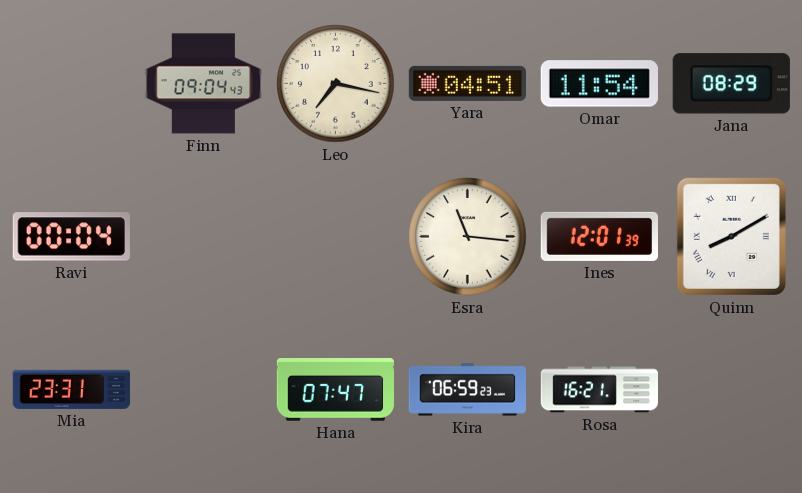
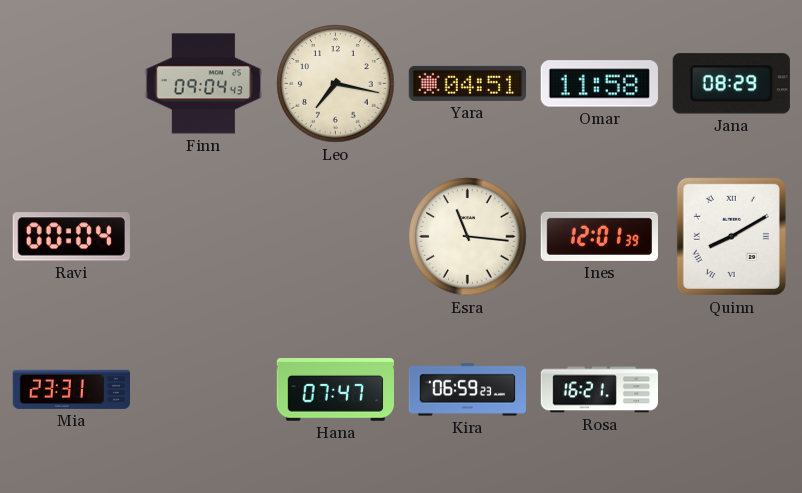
Omar: 11:54 -> 11:58
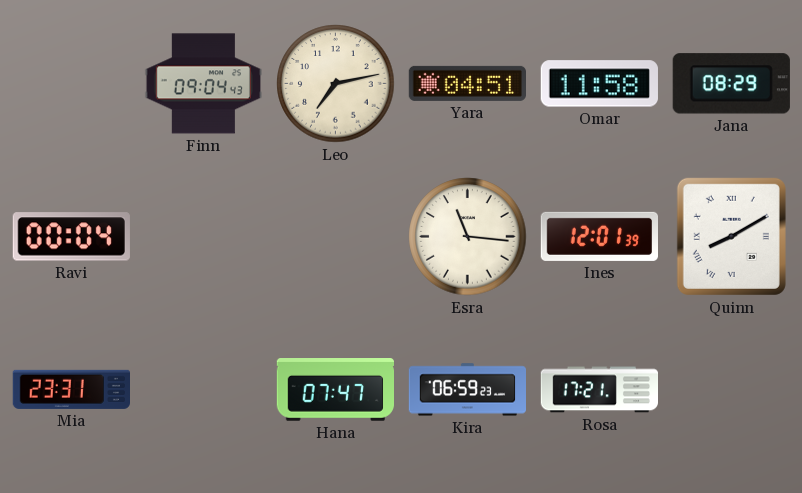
Leo: 7:17 -> 7:13
Rosa: 16:21 -> 17:21
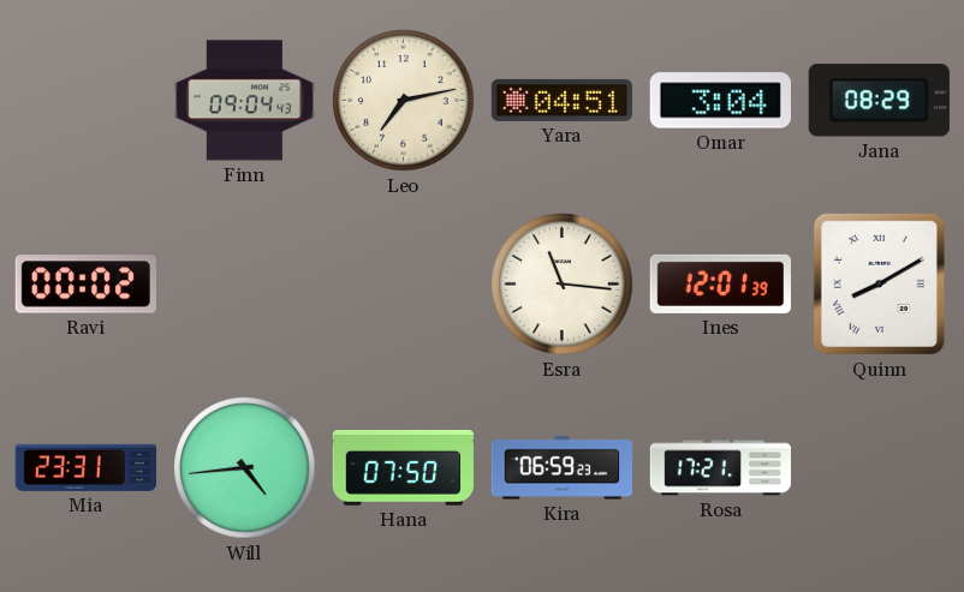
Omar: 11:58 -> 3:04
Ravi: 00:04 -> 00:02
Will: none -> 4:44
Hana: 07:47 -> 07:50
